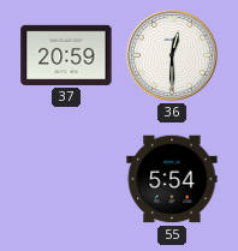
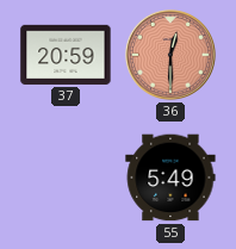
36 dial: white -> salmon
55: 5:54 -> 5:49
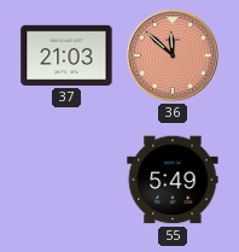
37: 20:59 -> 21:03
36: 12:30 -> 11:52
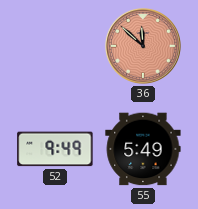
37: 21:03 -> none
52: none -> 9:49
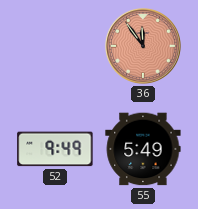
36: 11:52 -> 11:54
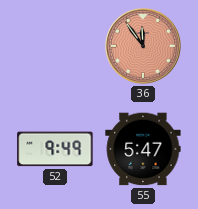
55: 5:49 -> 5:47
